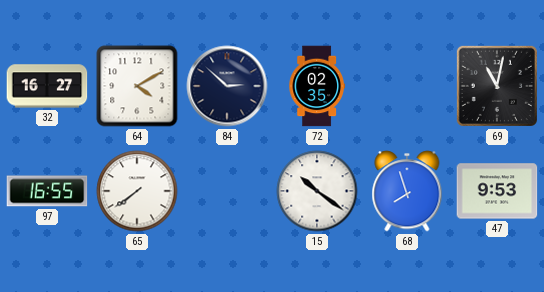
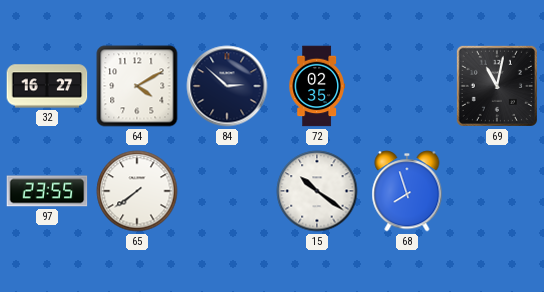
97: 16:55 -> 23:55
47: 9:53 -> none
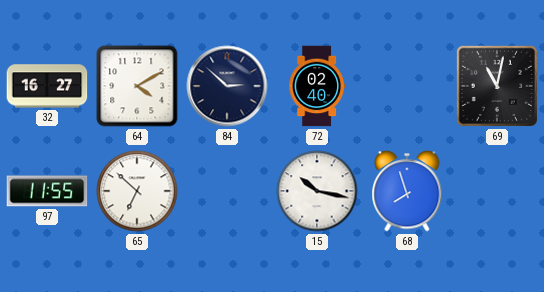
72: 02:35 -> 02:40
97: 23:55 -> 11:55
65: 7:39 -> 6:52
15: 10:21 -> 10:17
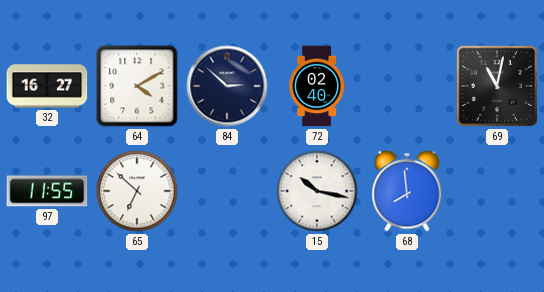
68: 7:57 -> 7:59
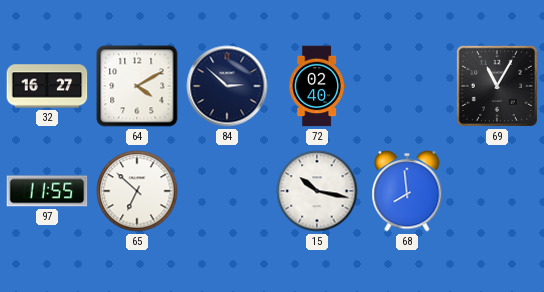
69: 11:02 -> 11:05
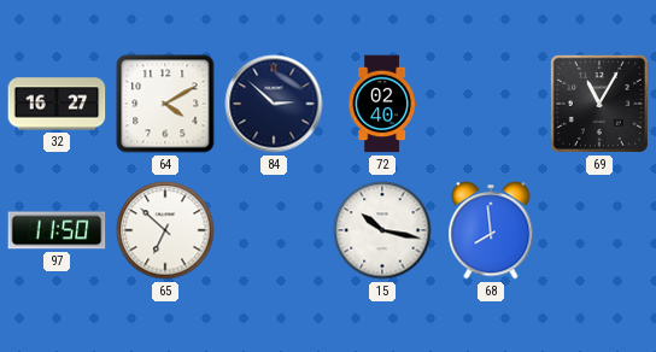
97: 11:55 -> 11:50
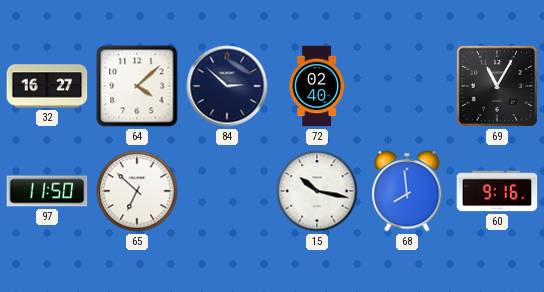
64: 4:10 -> 4:08
60: none -> 9:16
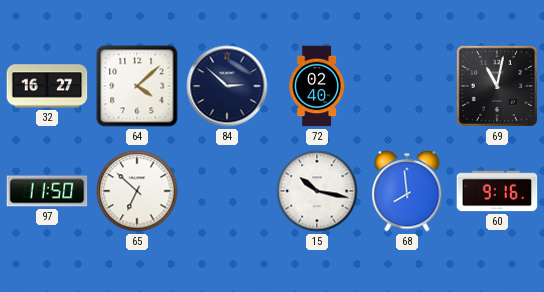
69: 11:05 -> 11:02
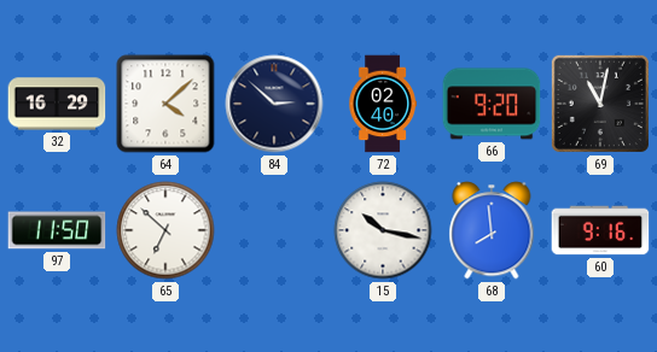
32: 16:27 -> 16:29
66: none -> 9:20
